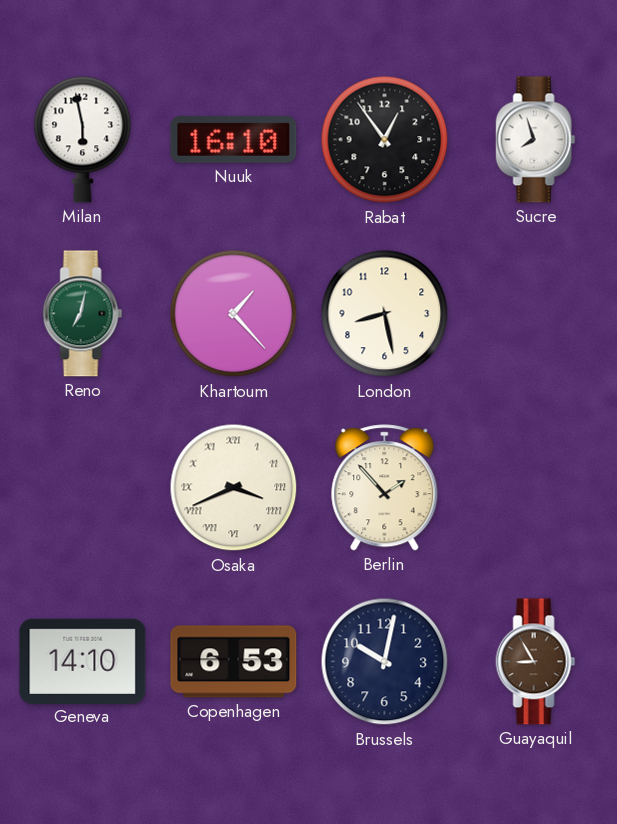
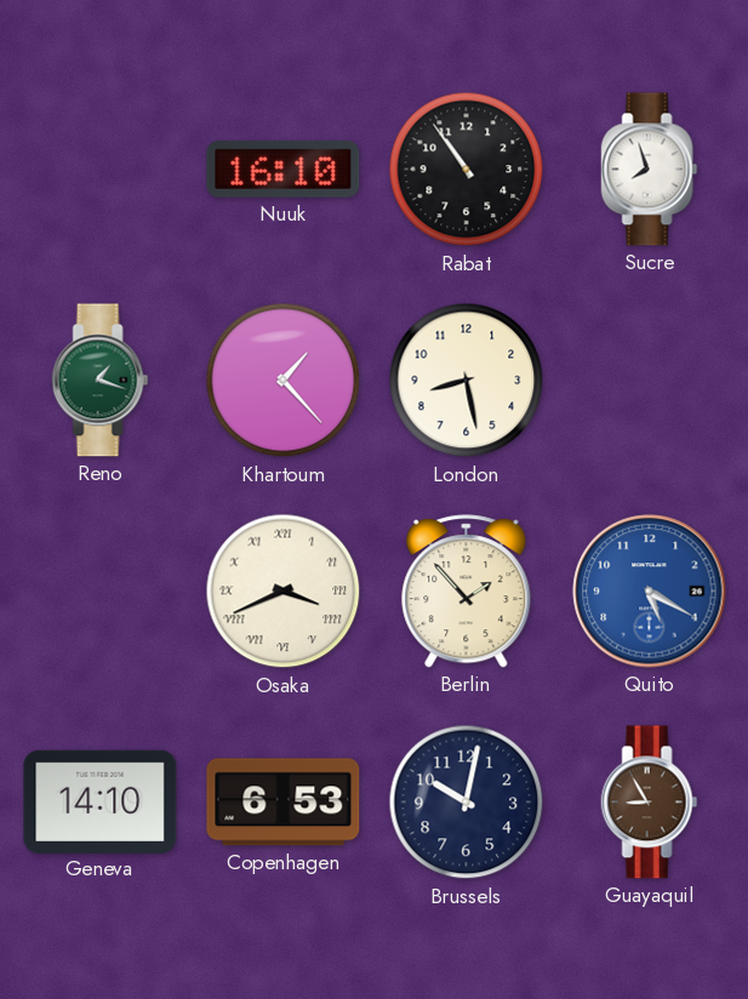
Milan: 5:58 -> none
Rabat: 12:54 -> 10:54
Reno: 7:02 -> 1:18
Quito: none -> 5:20
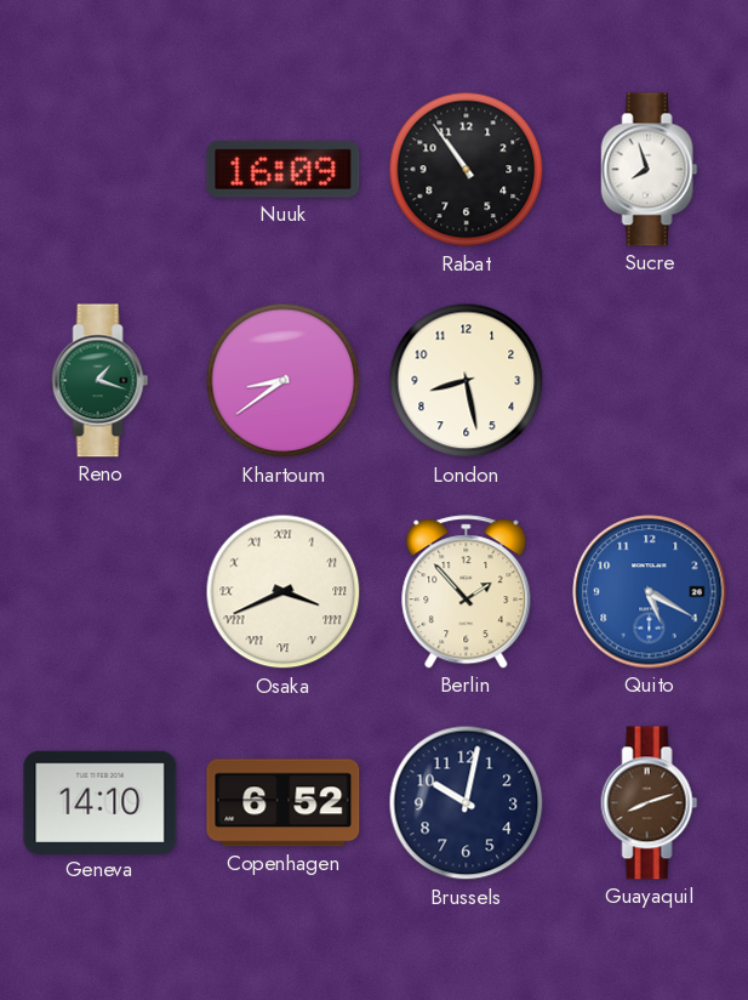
Nuuk: 16:10 -> 16:09
Khartoum: 1:23 -> 8:39
Copenhagen: 6:53 -> 6:52
Guayaquil: 8:55 -> 8:12
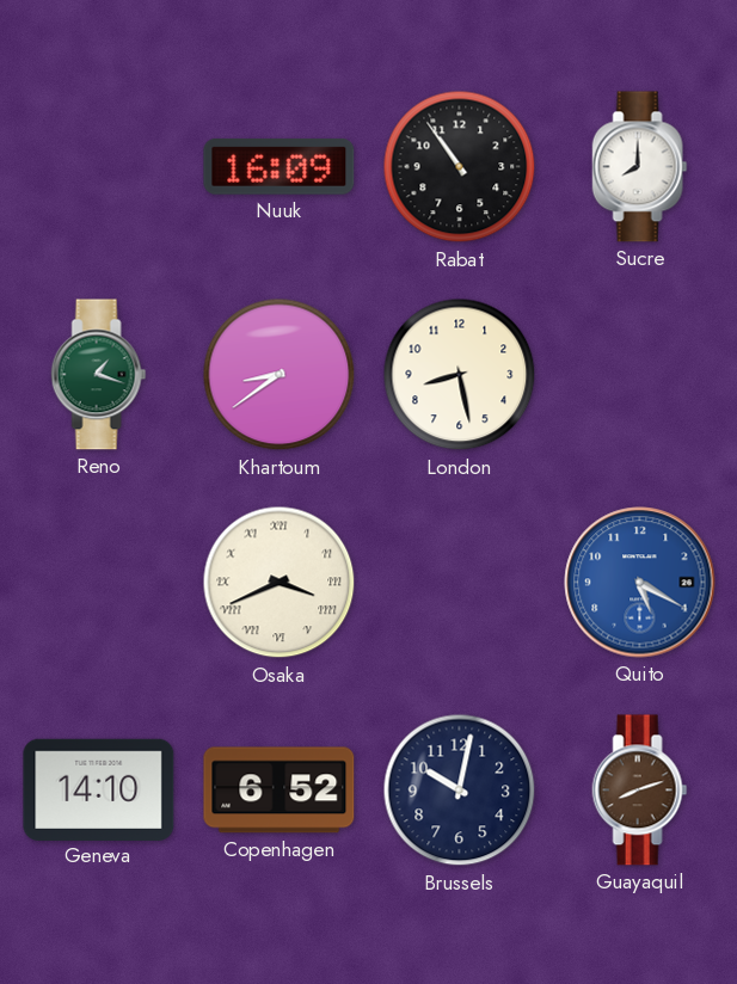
Sucre: 7:57 -> 8:00
Berlin: 1:53 -> none
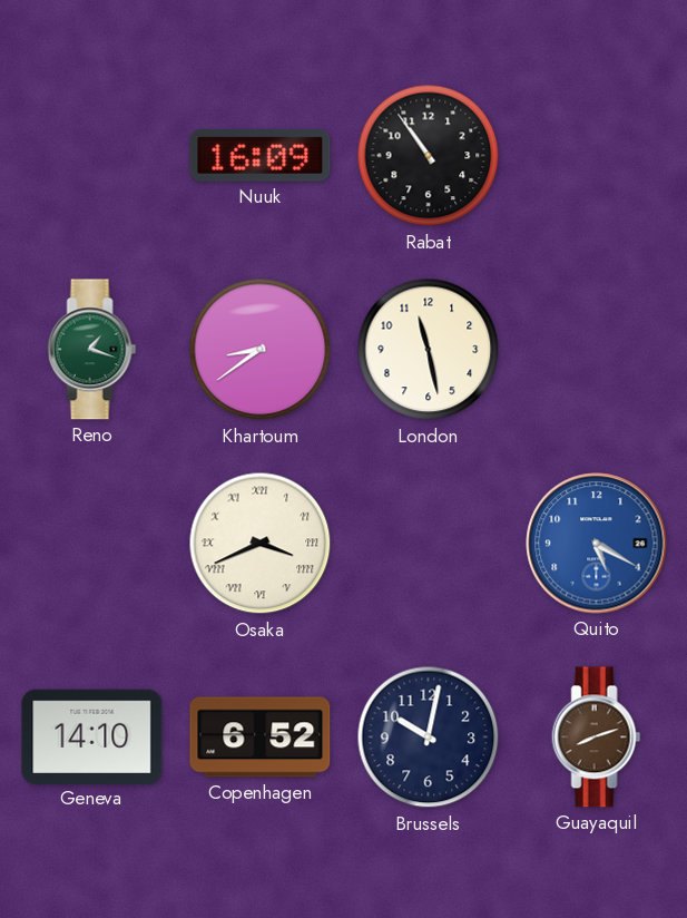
Sucre: 8:00 -> none
London: 8:28 -> 11:28
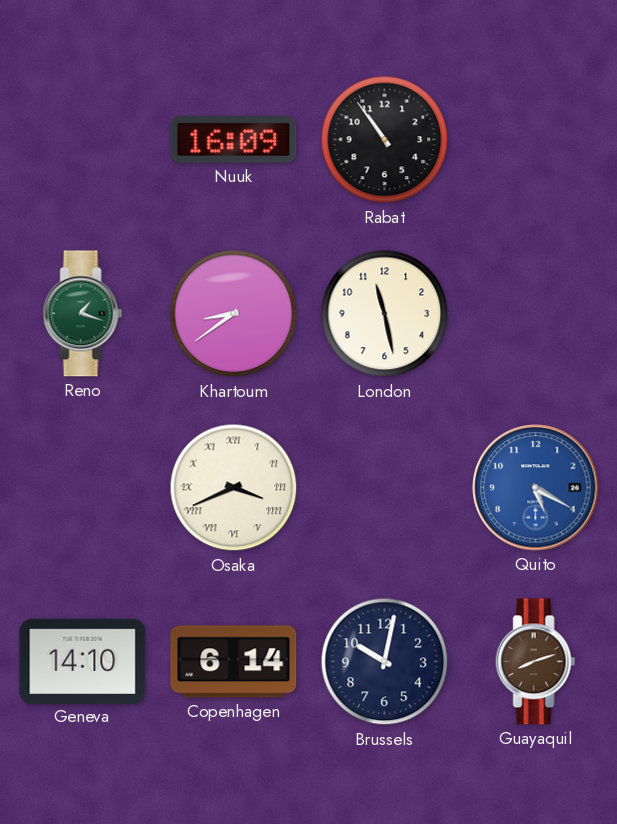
Copenhagen: 6:52 -> 6:14
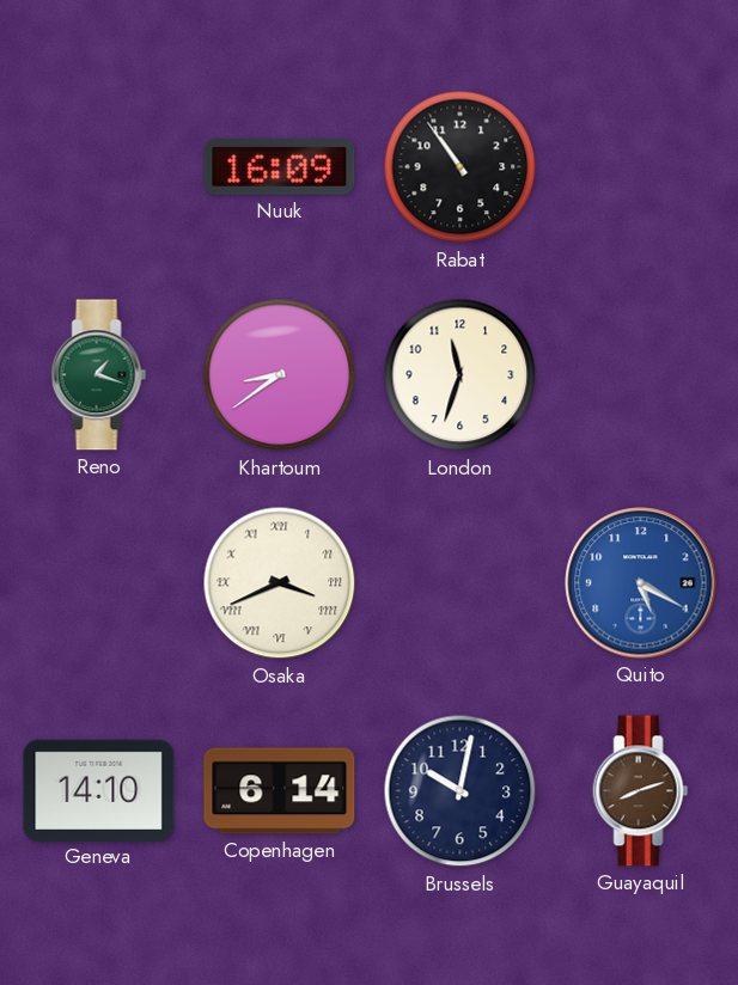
London: 11:28 -> 11:33
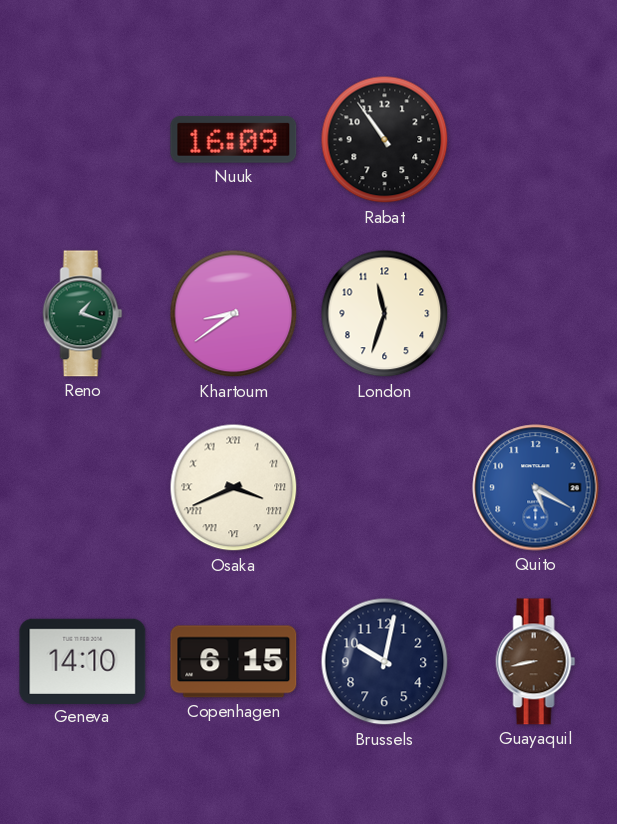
Copenhagen: 6:14 -> 6:15
Guayaquil: 8:12 -> 8:43
